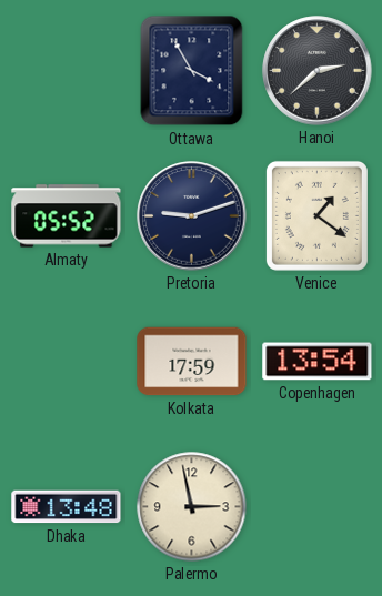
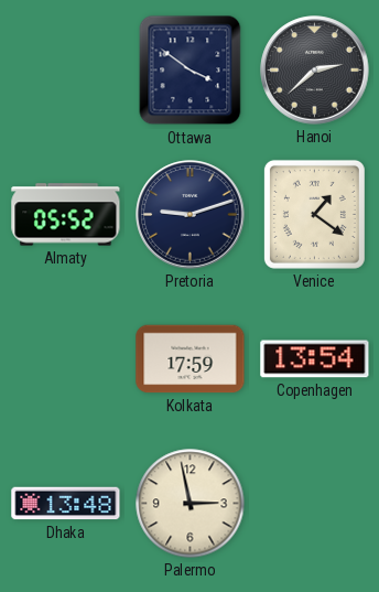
Ottawa: 3:55 -> 3:51
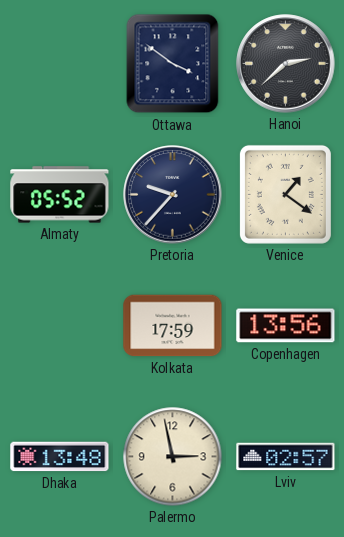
Pretoria: 9:12 -> 9:37
Copenhagen: 13:54 -> 13:56
Lviv: none -> 02:57
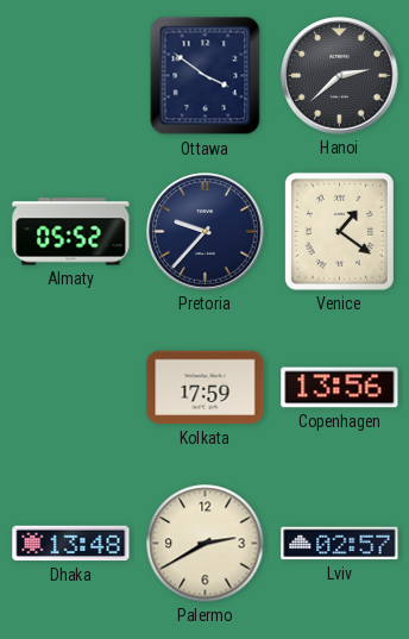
Palermo: 2:58 -> 2:40
